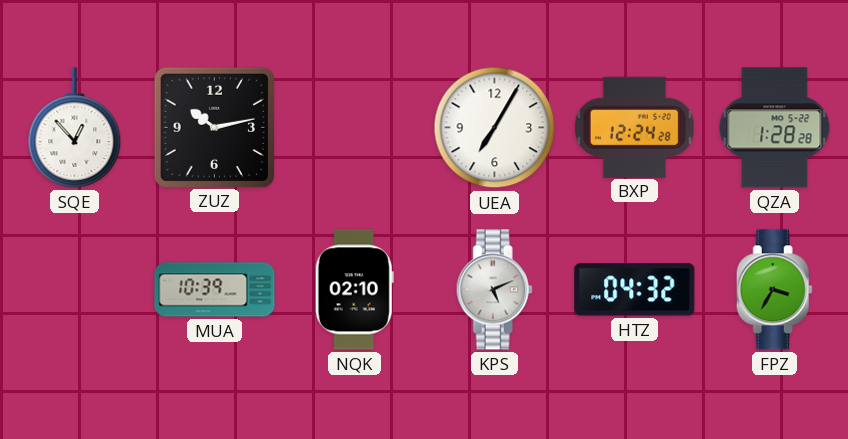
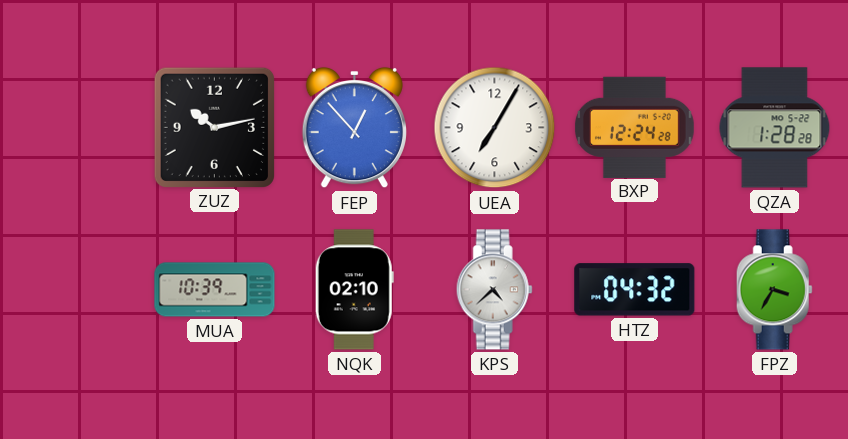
SQE: 12:53 -> none
FEP: none -> 12:53
KPS: 5:11 -> 4:38
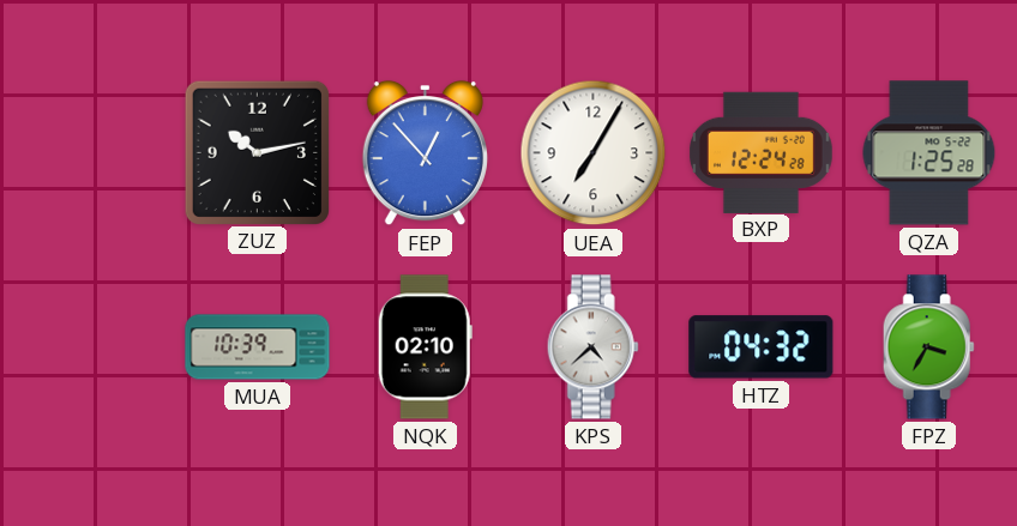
QZA: 1:28 -> 1:25
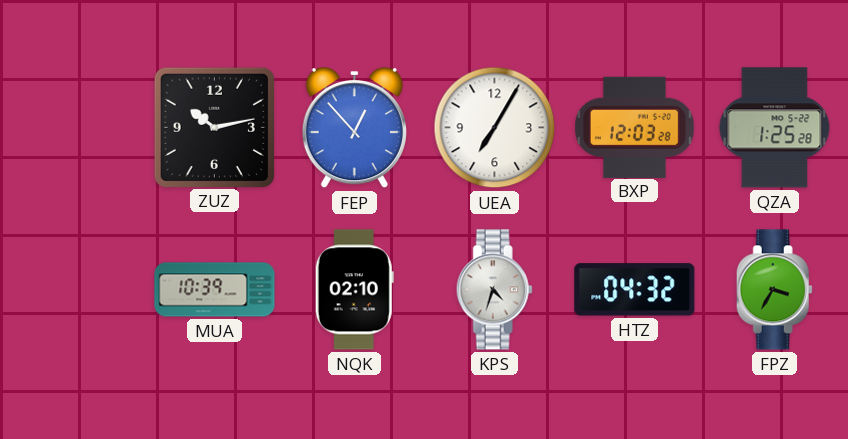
BXP: 12:24 -> 12:03
KPS: 4:38 -> 4:33
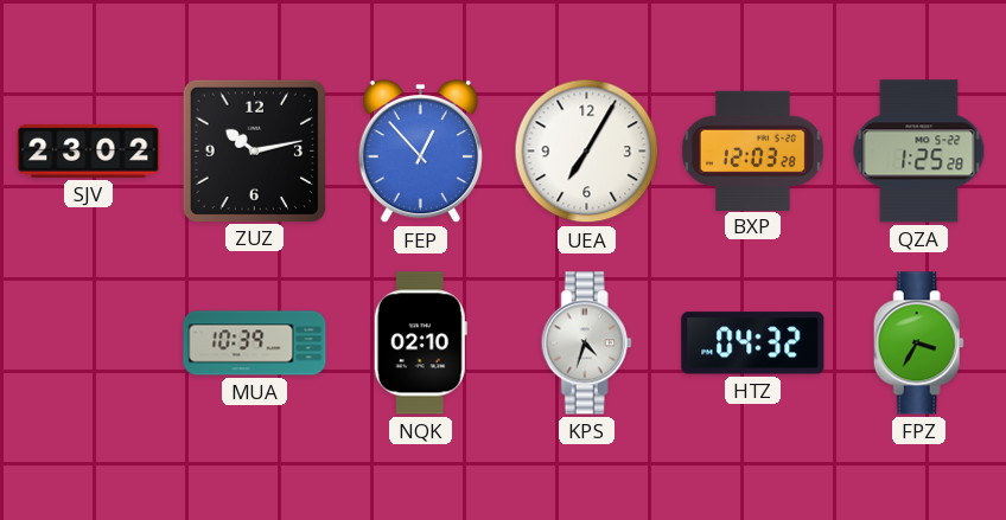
SJV: none -> 23:02
